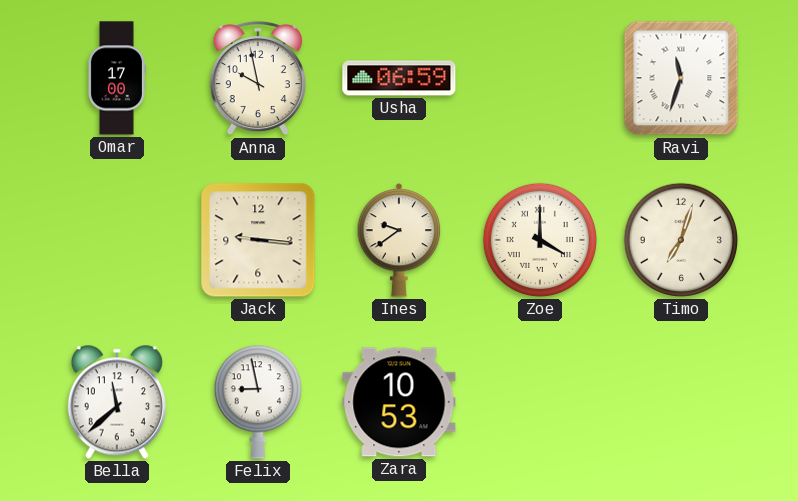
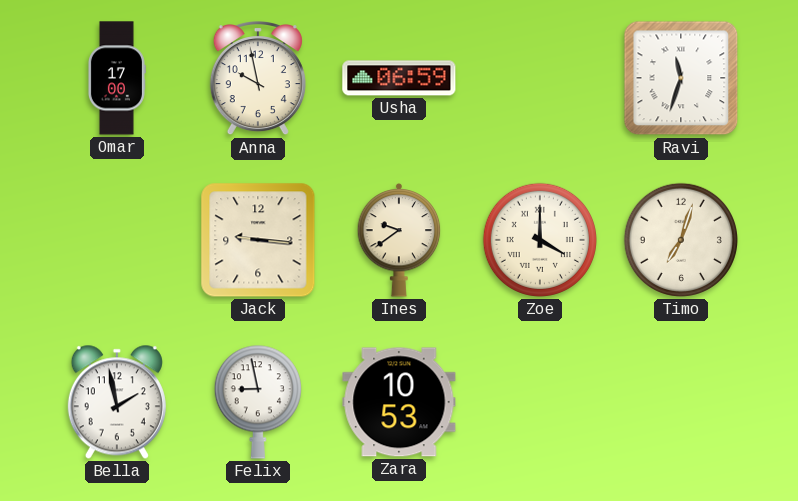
Bella: 11:38 -> 1:58
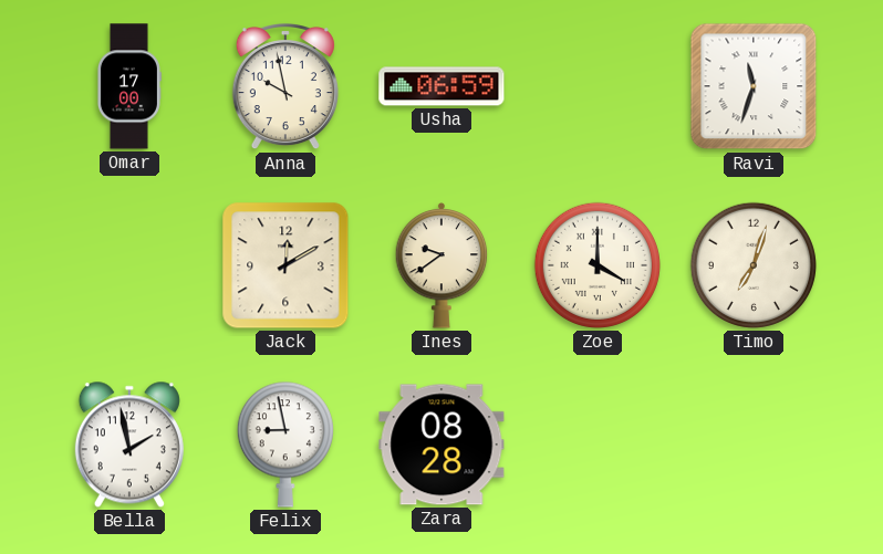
Jack: 9:16 -> 12:10
Zara: 10:53 -> 08:28
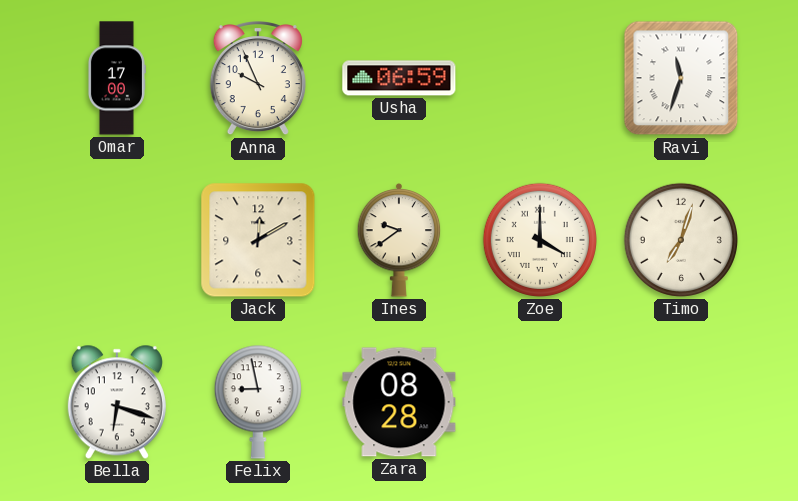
Anna: 9:58 -> 9:56
Bella: 1:58 -> 6:18
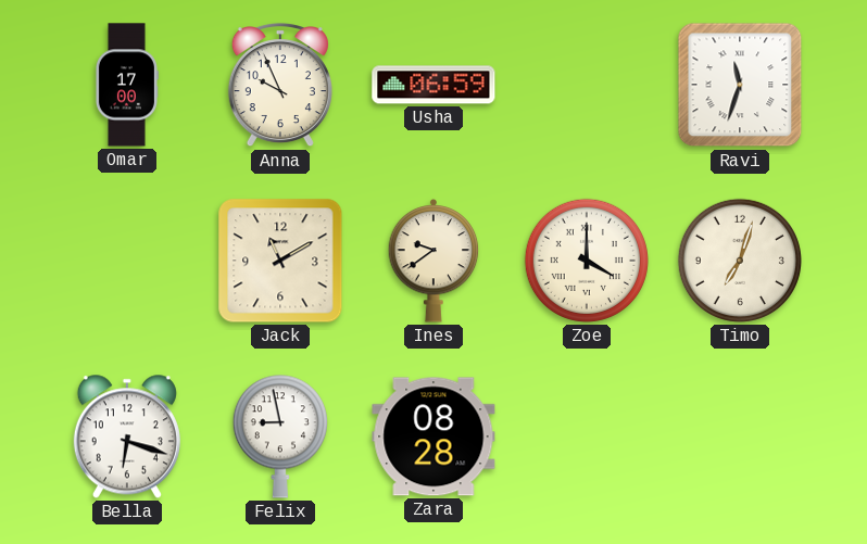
Jack: 12:10 -> 11:10
